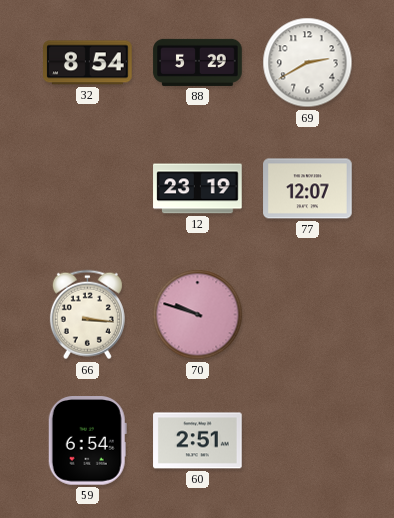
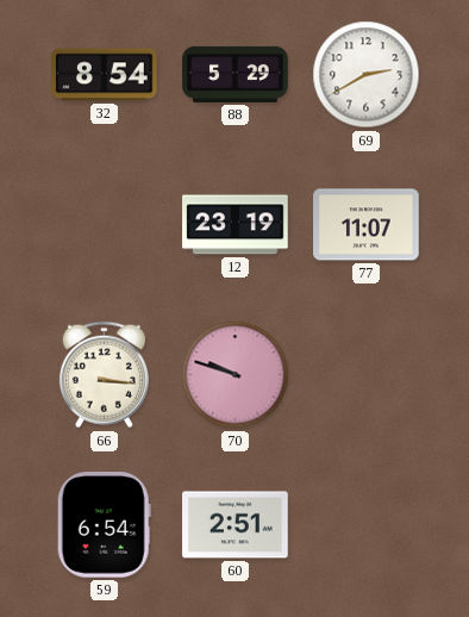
77: 12:07 -> 11:07
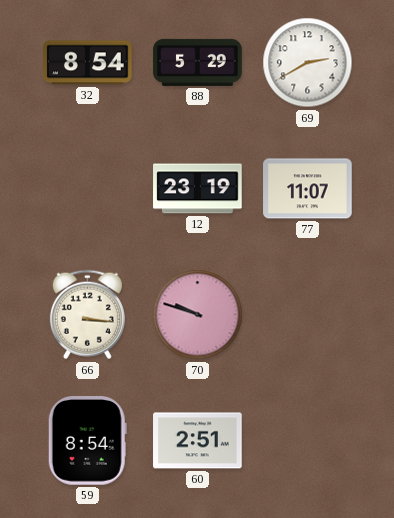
59: 6:54 -> 8:54
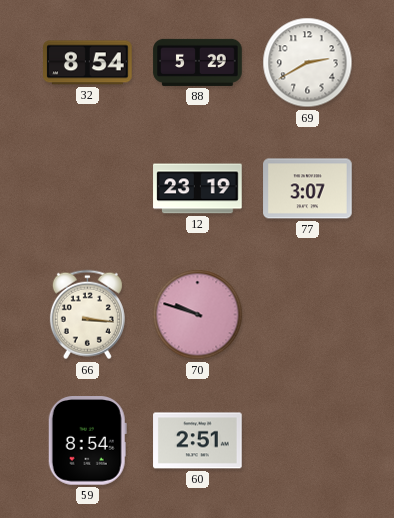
77: 11:07 -> 3:07
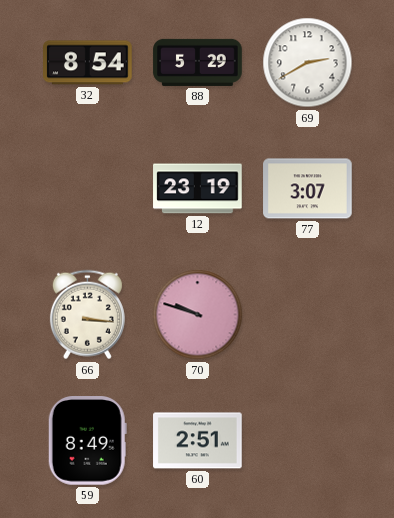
59: 8:54 -> 8:49
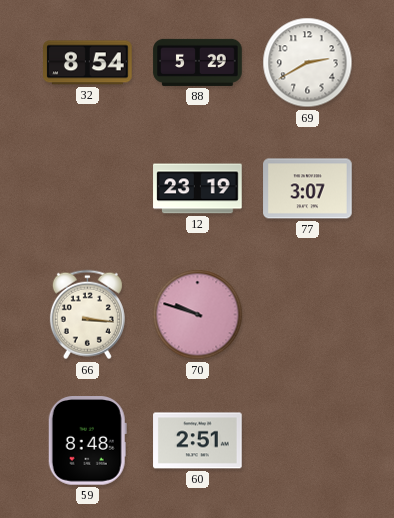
59: 8:49 -> 8:48
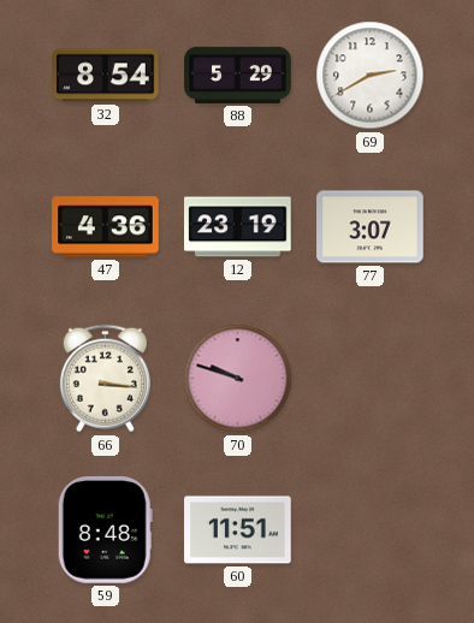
47: none -> 4:36
60: 2:51 -> 11:51
